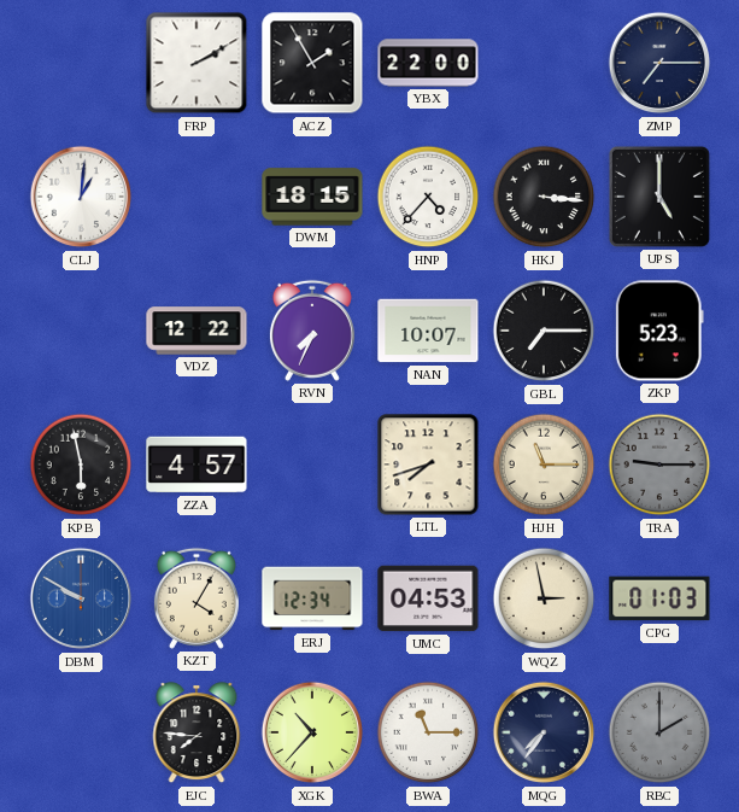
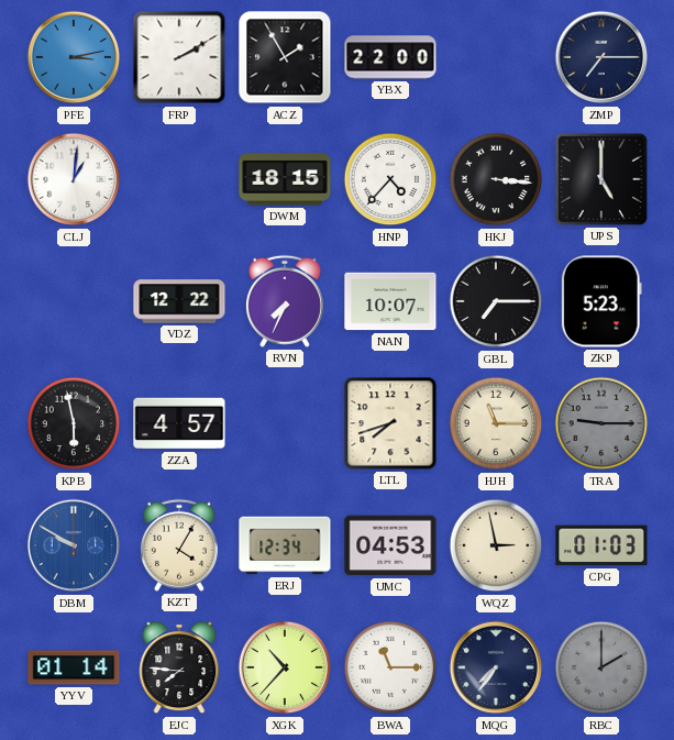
PFE: none -> 3:13
YYV: none -> 01:14
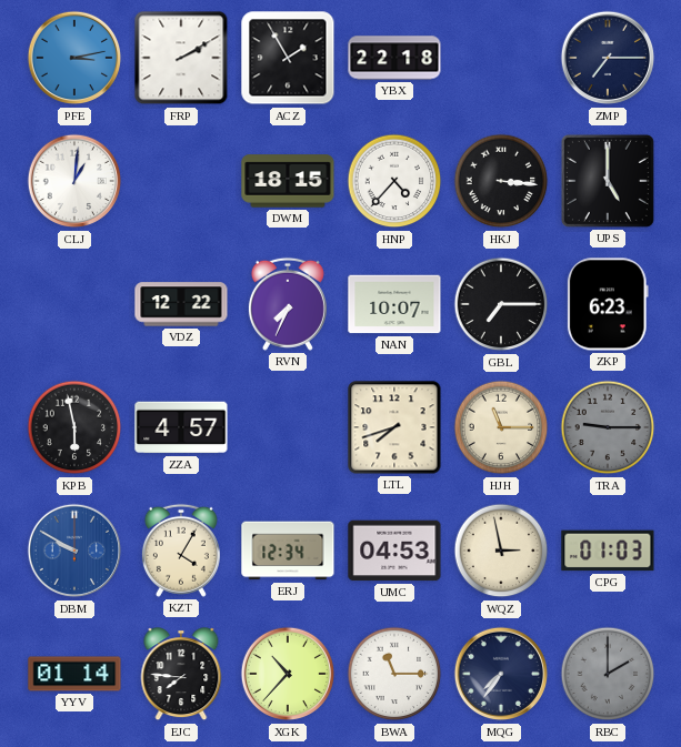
YBX: 22:00 -> 22:18
ZKP: 5:23 -> 6:23
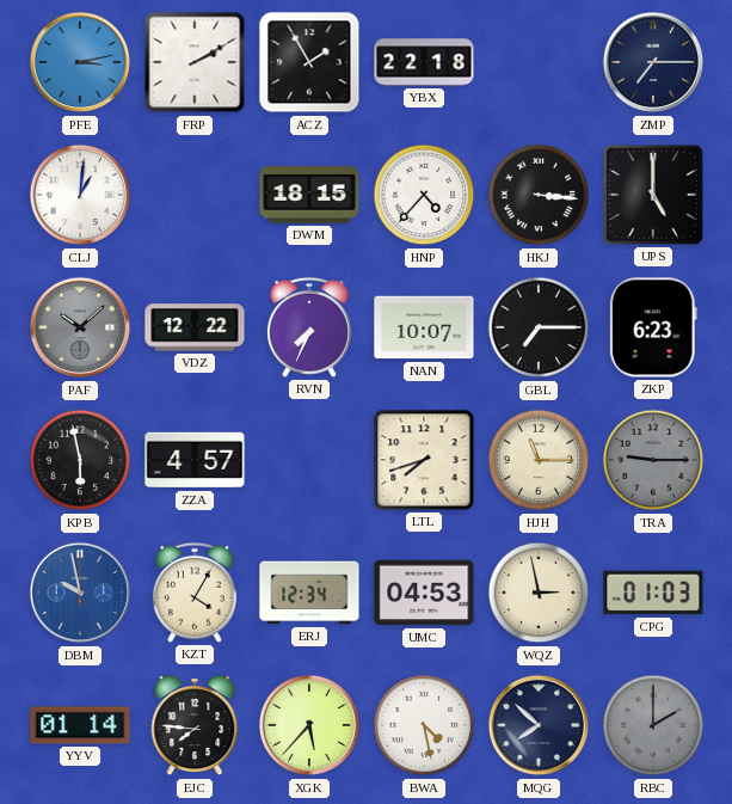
PAF: none -> 10:08
DBM: 9:50 -> 9:58
XGK: 10:37 -> 5:37
BWA: 11:15 -> 4:28
MQG: 7:36 -> 7:52
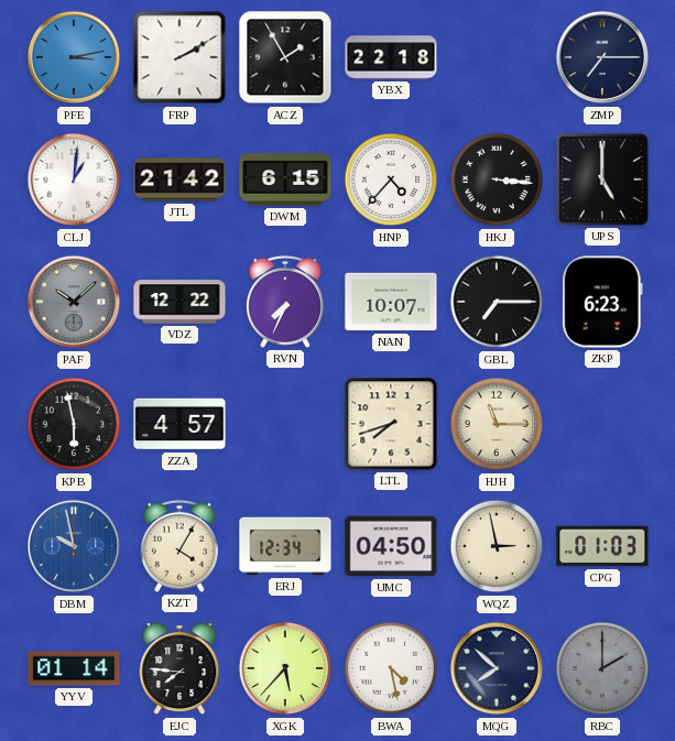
JTL: none -> 21:42
DWM: 18:15 -> 6:15
TRA: 9:15 -> none
UMC: 04:53 -> 04:50
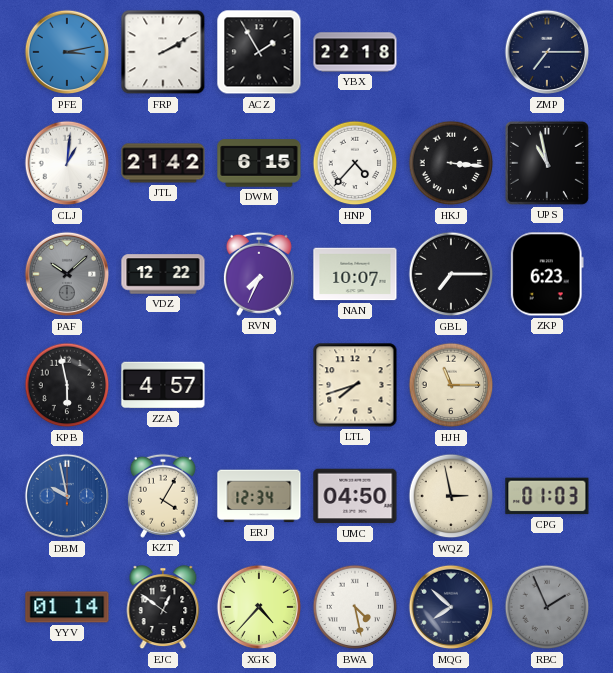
UPS: 5:00 -> 10:58
EJC: 7:46 -> 12:51
XGK: 5:37 -> 4:37
RBC: 2:00 -> 1:56
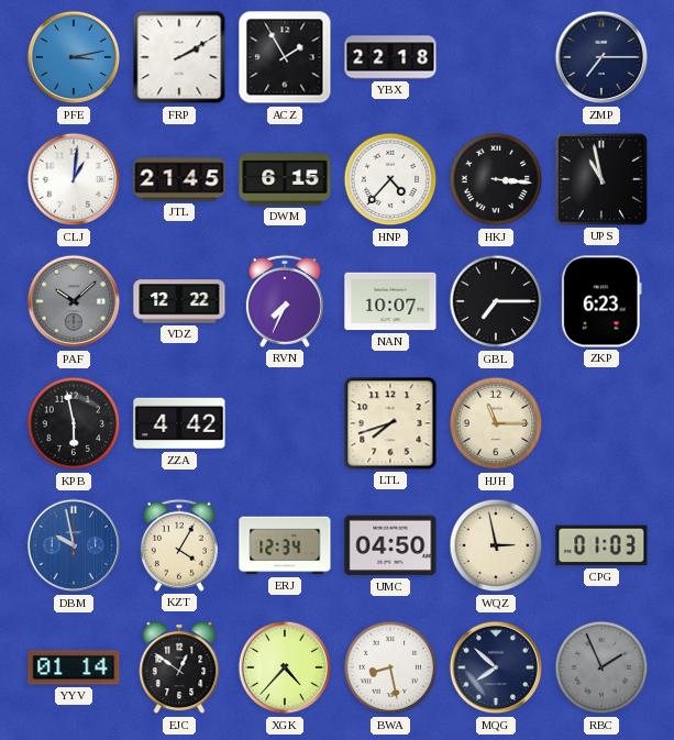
JTL: 21:42 -> 21:45
ZZA: 4:57 -> 4:42
BWA: 4:28 -> 8:28
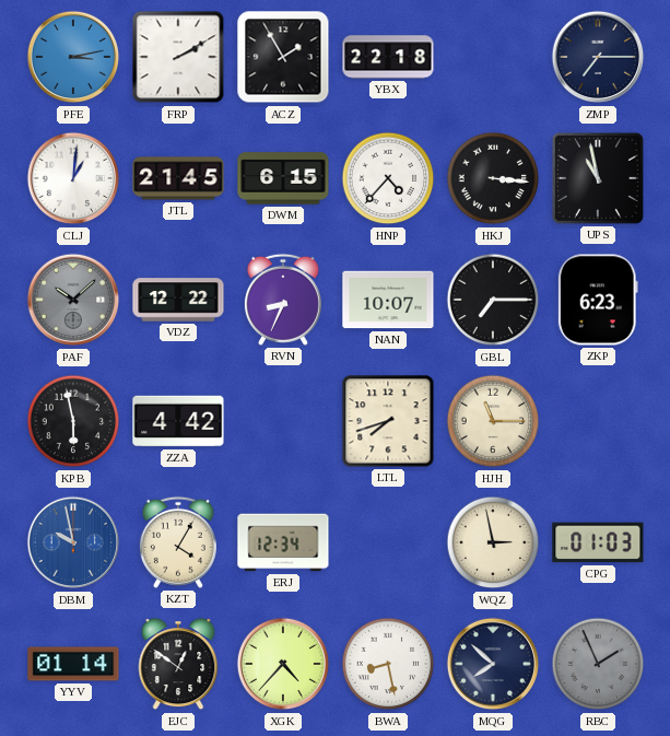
RVN: 7:34 -> 8:34
UMC: 04:50 -> none
